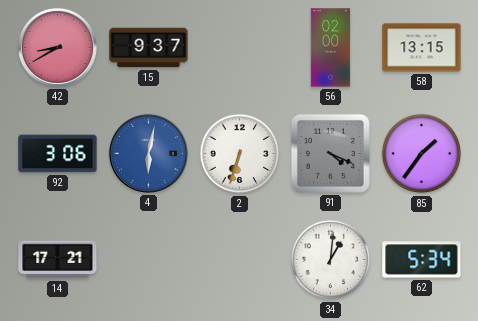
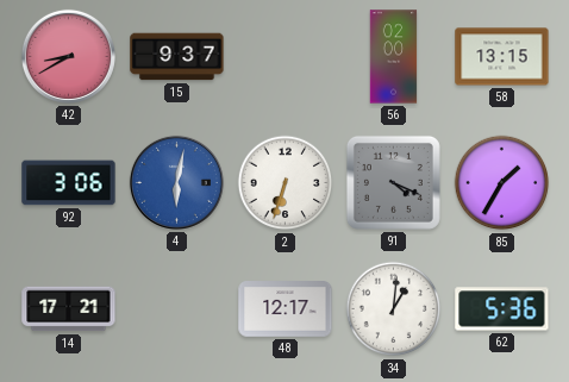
85: 1:36 -> 1:35
48: none -> 12:17
62: 5:34 -> 5:36
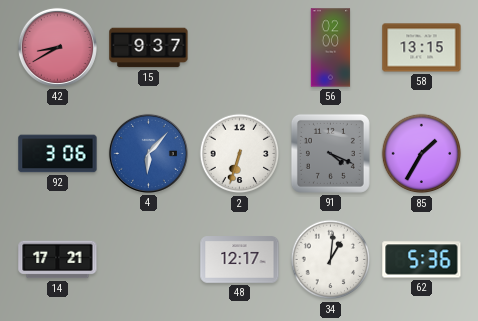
4: 6:02 -> 6:07
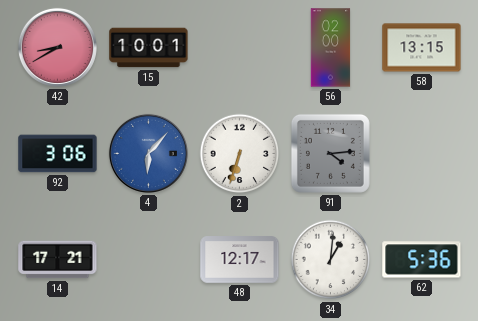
15: 9:37 -> 10:01
91: 4:19 -> 4:14
85: 1:35 -> none
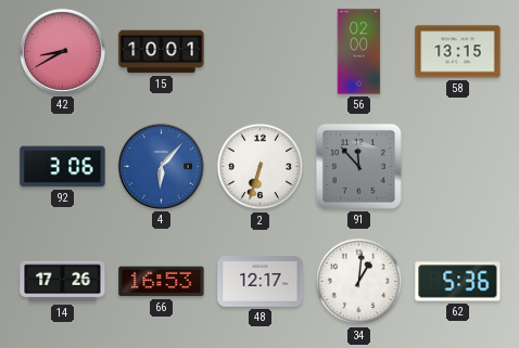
91: 4:14 -> 11:53
14: 17:21 -> 17:26
66: none -> 16:53
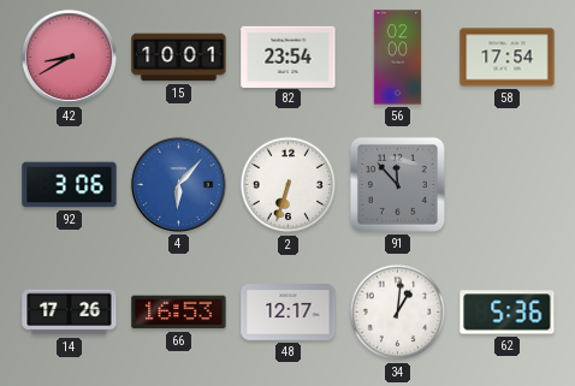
82: none -> 23:54
58: 13:15 -> 17:54
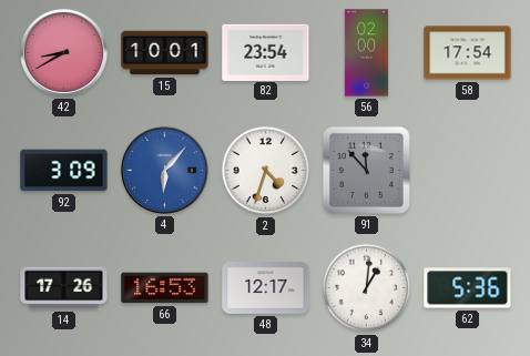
92: 3:06 -> 3:09
2: 6:33 -> 4:33
